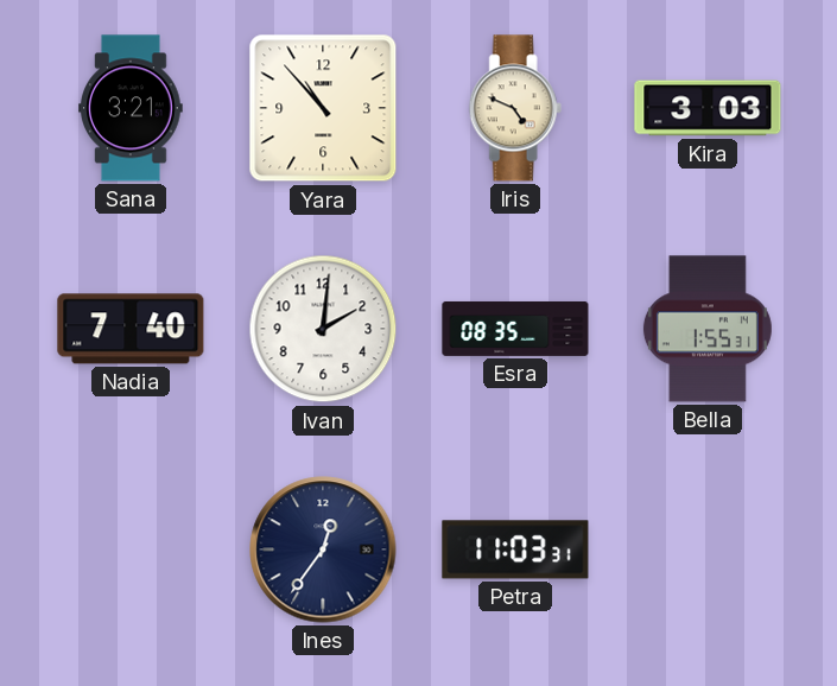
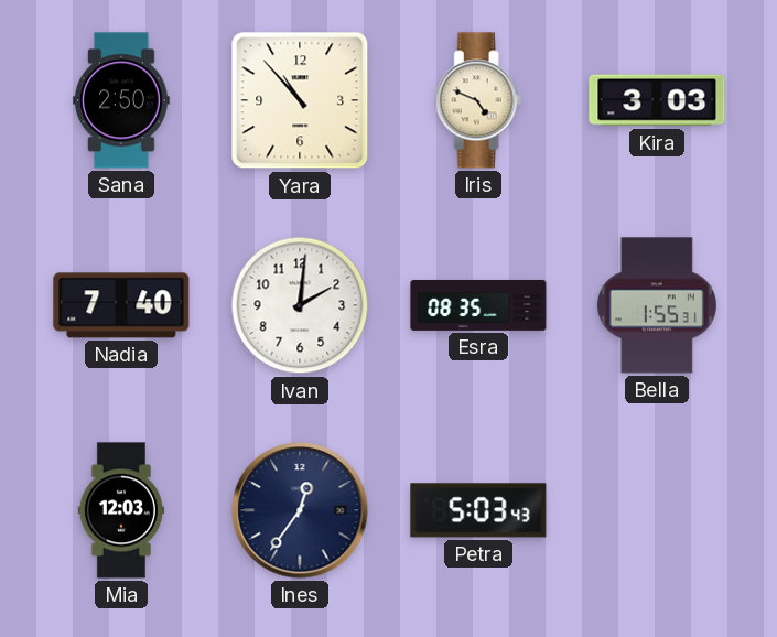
Sana: 3:21 -> 2:50
Mia: none -> 12:03
Petra: 11:03 -> 5:03
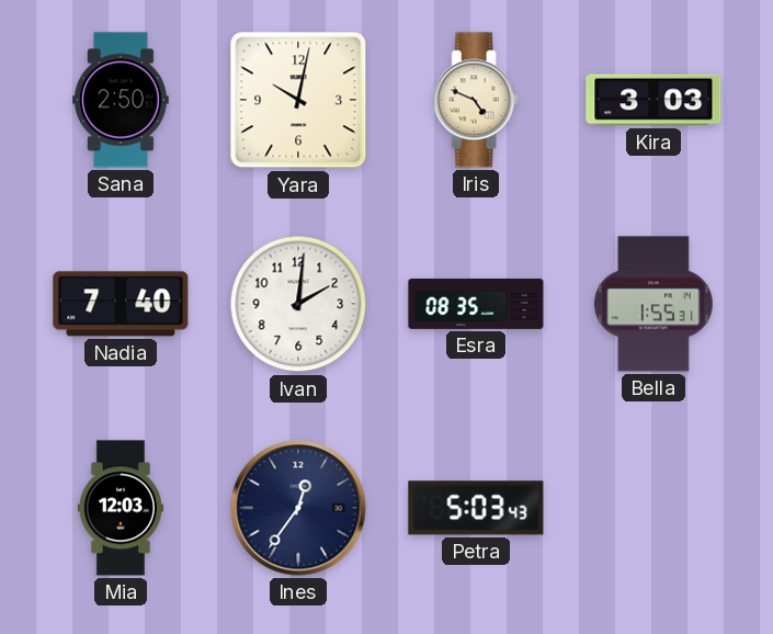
Yara: 10:53 -> 10:02
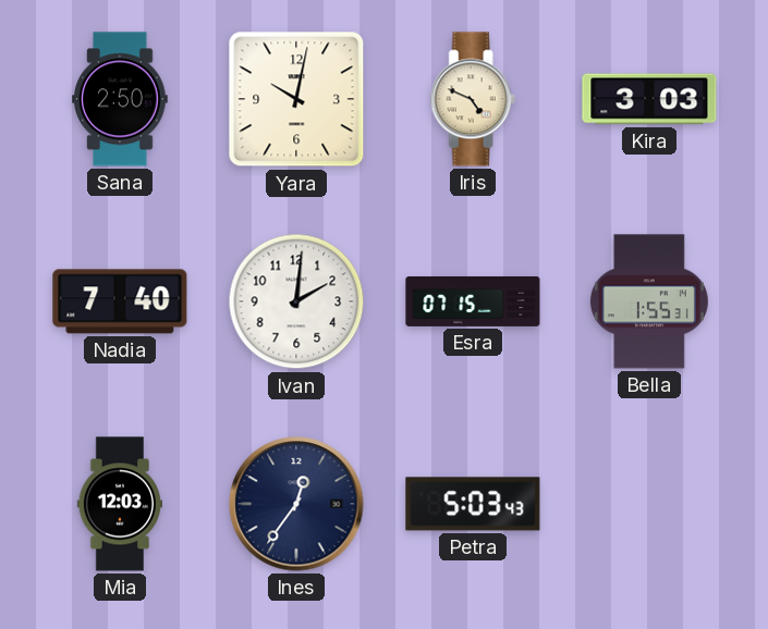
Esra: 08:35 -> 07:15
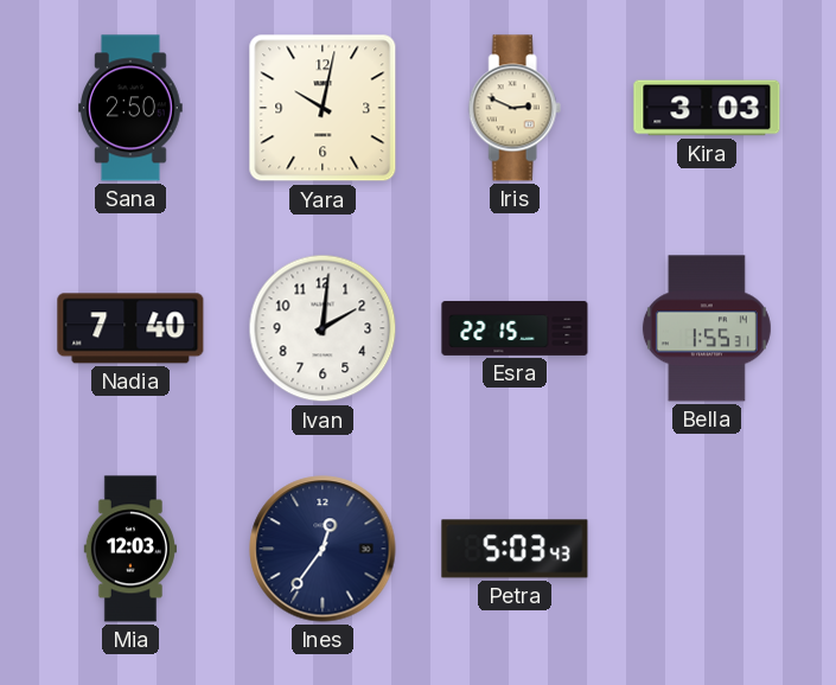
Iris: 4:49 -> 2:49
Esra: 07:15 -> 22:15
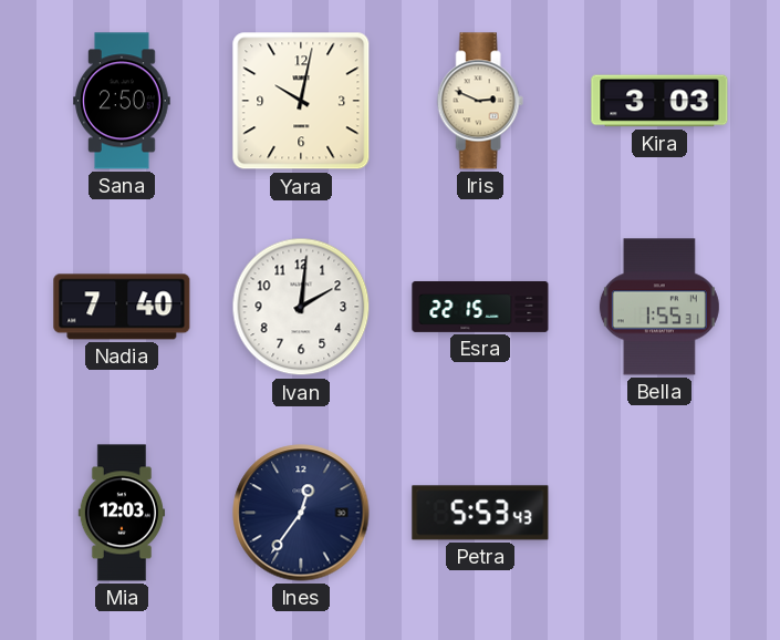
Petra: 5:03 -> 5:53
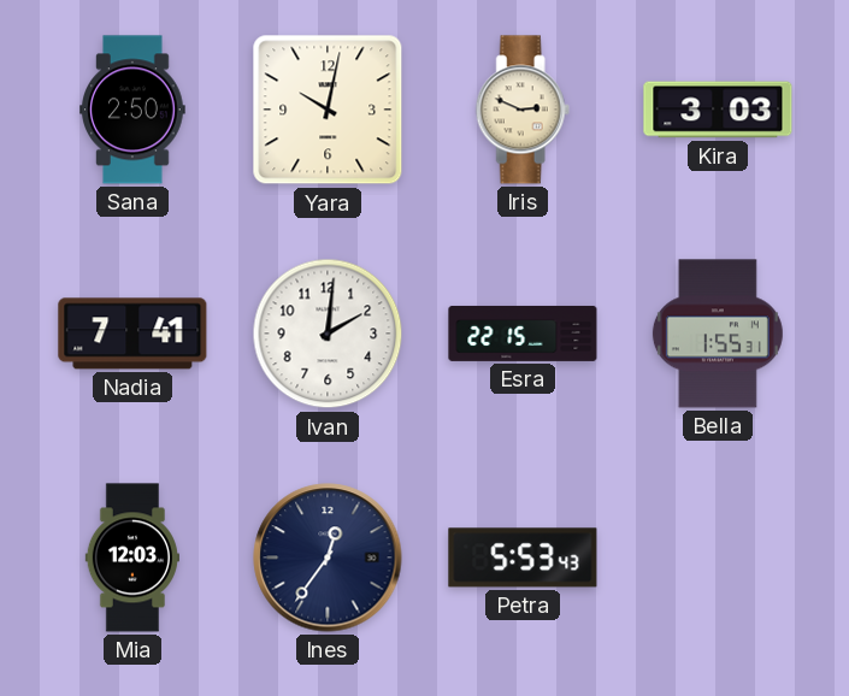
Nadia: 7:40 -> 7:41
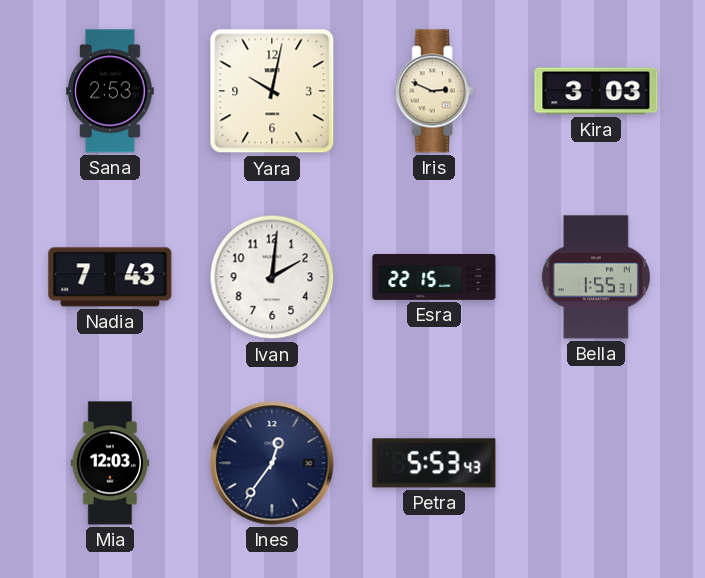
Sana: 2:50 -> 2:53
Nadia: 7:41 -> 7:43
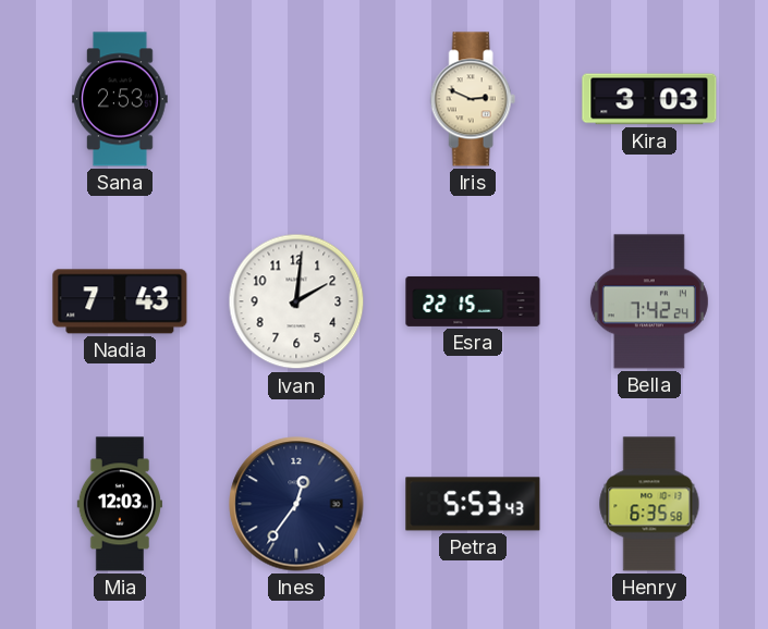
Yara: 10:02 -> none
Bella: 1:55 -> 7:42
Henry: none -> 6:35
